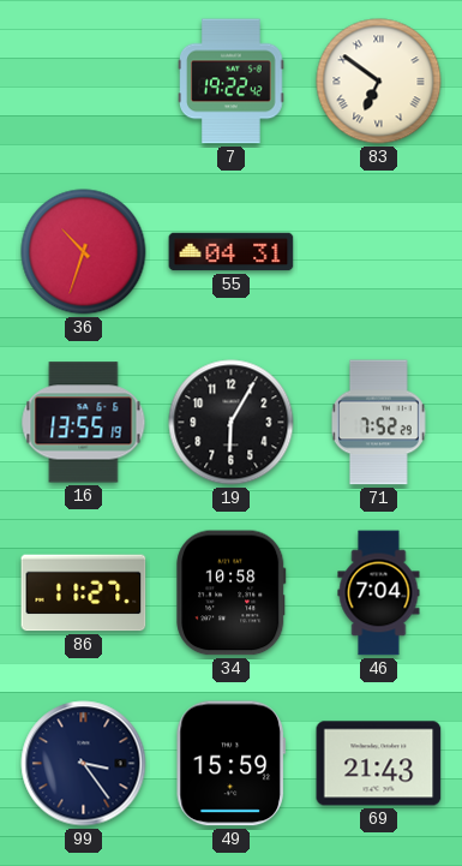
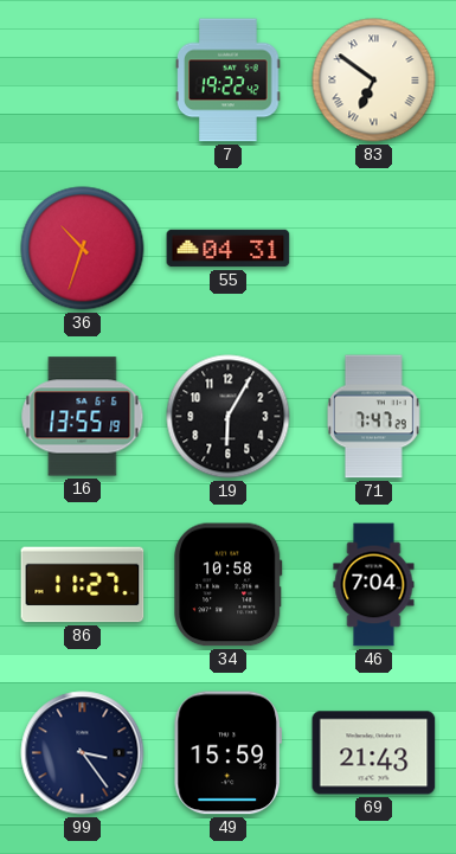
71: 7:52 -> 7:47
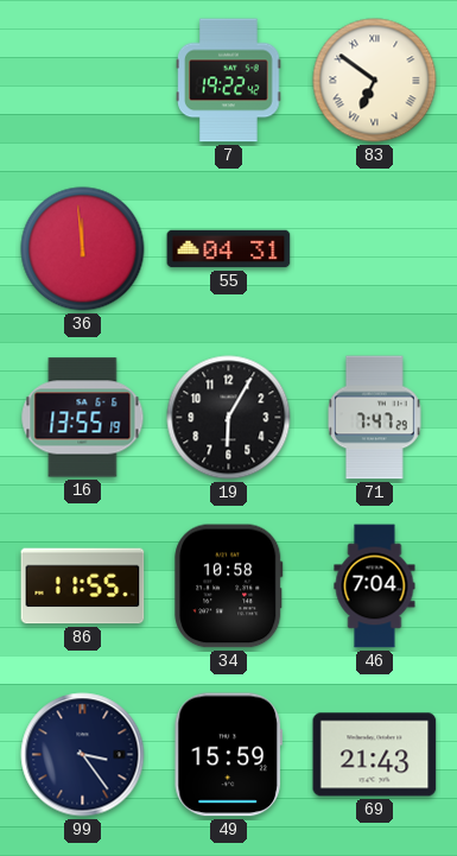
36: 10:33 -> 11:59
86: 11:27 -> 11:55
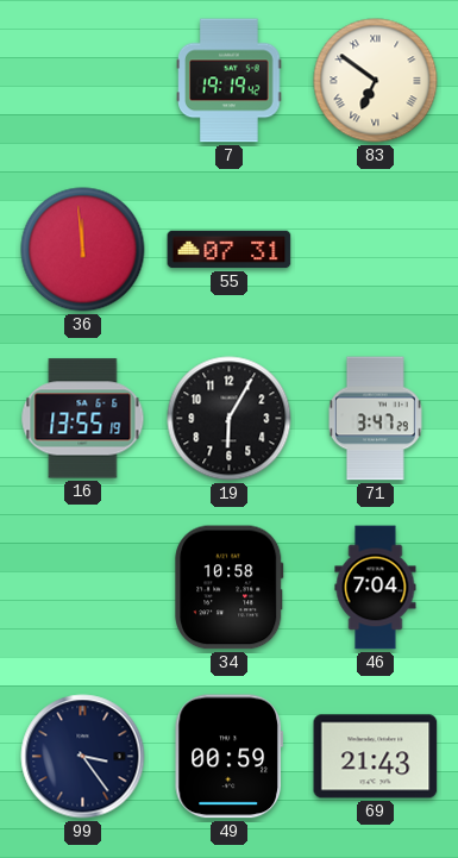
7: 19:22 -> 19:19
55: 04:31 -> 07:31
71: 7:47 -> 3:47
86: 11:55 -> none
49: 15:59 -> 00:59
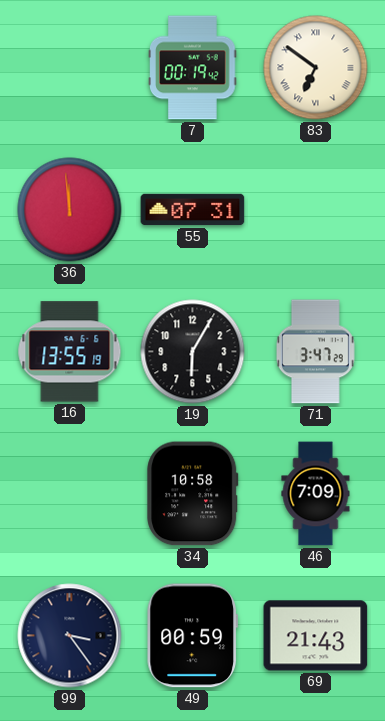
7: 19:19 -> 00:19
46: 7:04 -> 7:09
